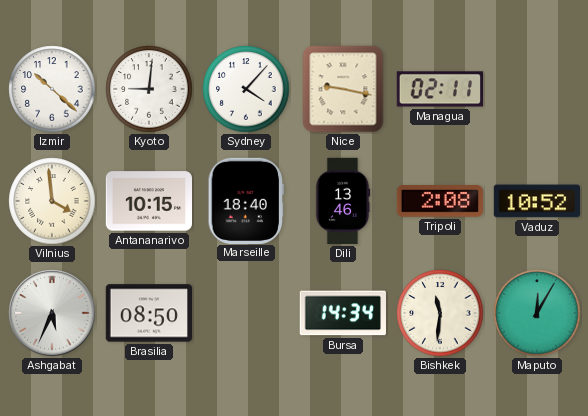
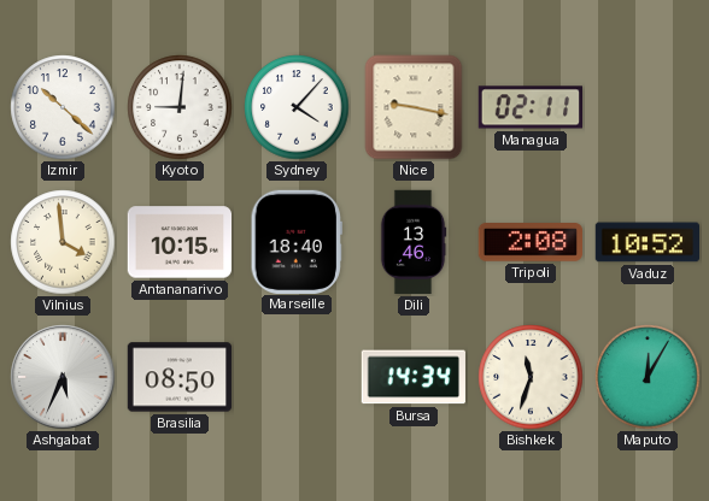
Bishkek: 11:31 -> 11:33
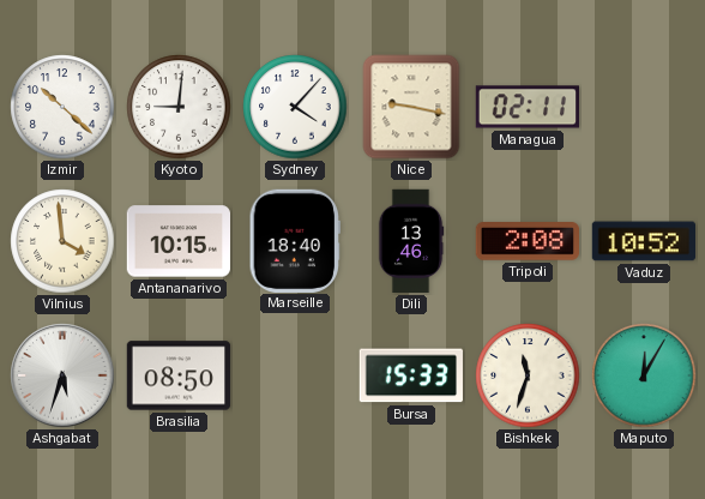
Ashgabat: 5:34 -> 5:33
Bursa: 14:34 -> 15:33
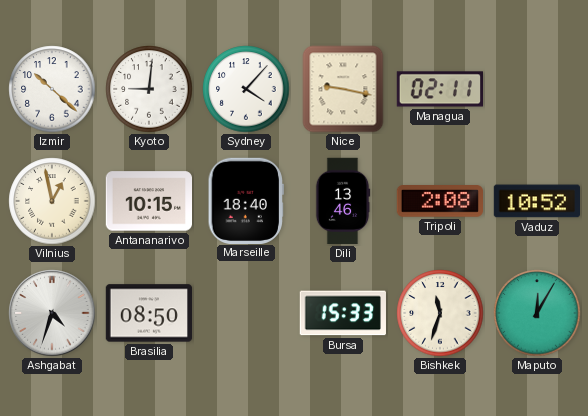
Vilnius: 3:59 -> 12:58
Ashgabat: 5:33 -> 4:33
